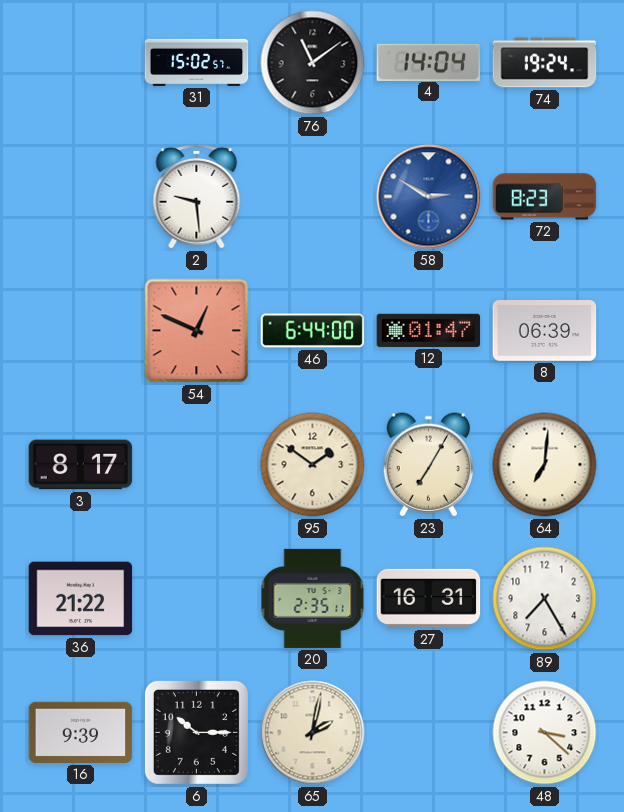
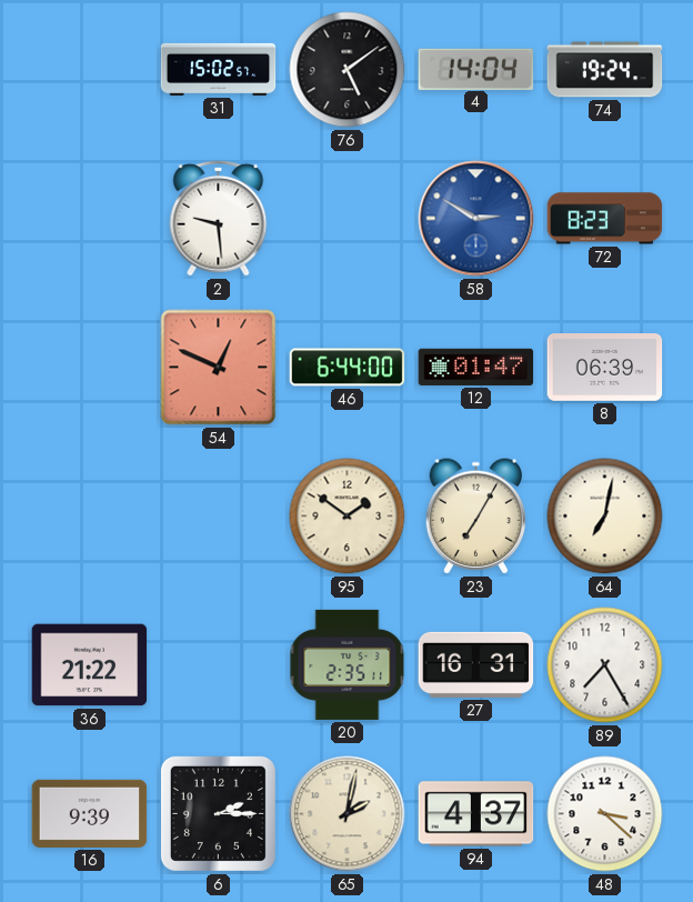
76: 11:09 -> 5:09
3: 8:17 -> none
64: 7:01 -> 7:02
6: 10:15 -> 2:15
94: none -> 4:37
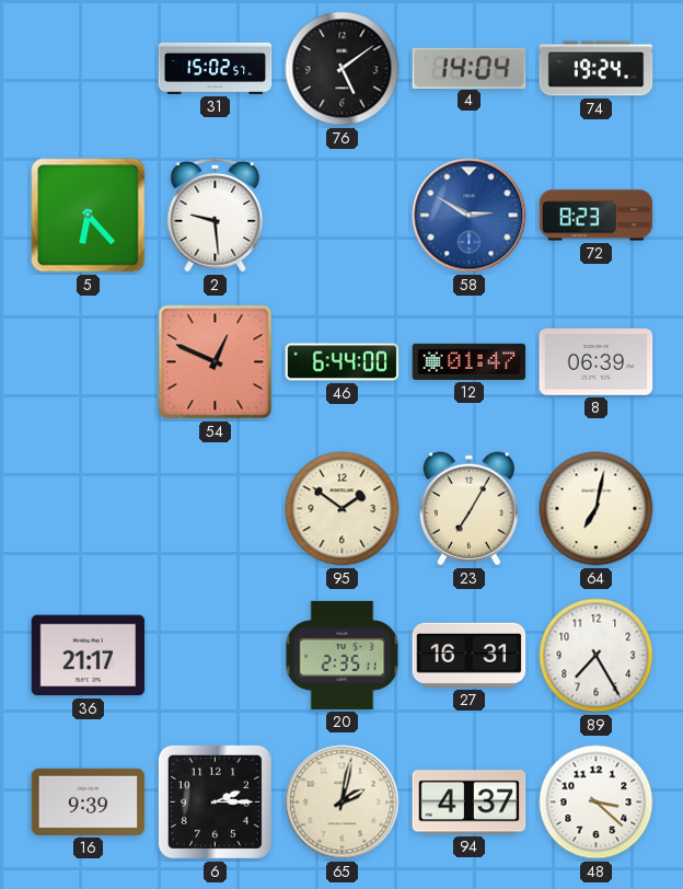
5: none -> 6:23
36: 21:22 -> 21:17
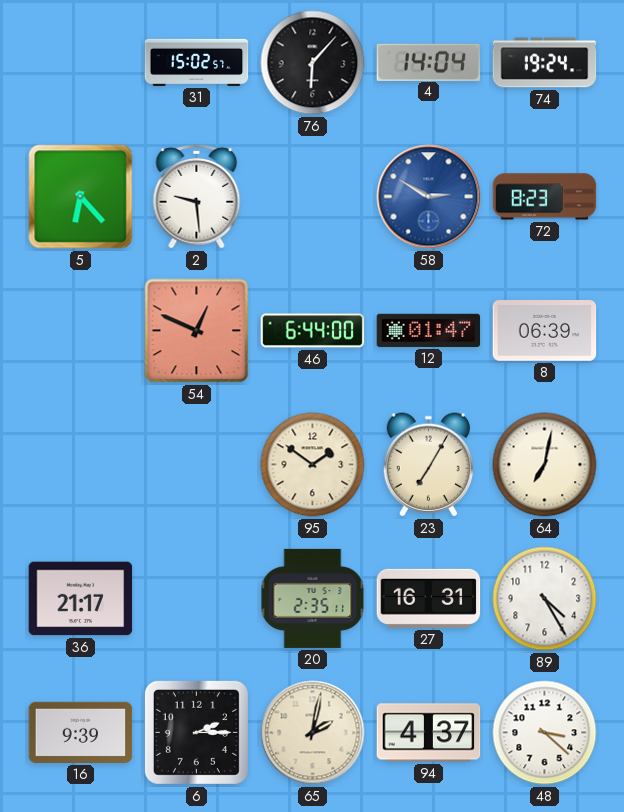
76: 5:09 -> 6:07
89: 7:25 -> 4:25
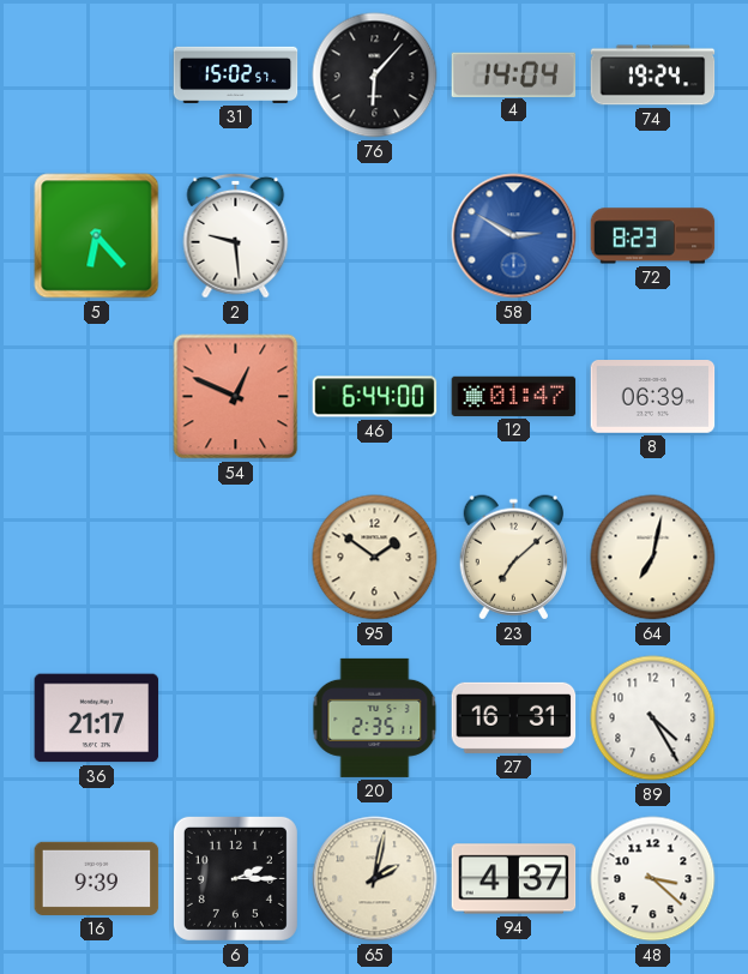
23: 7:05 -> 7:08
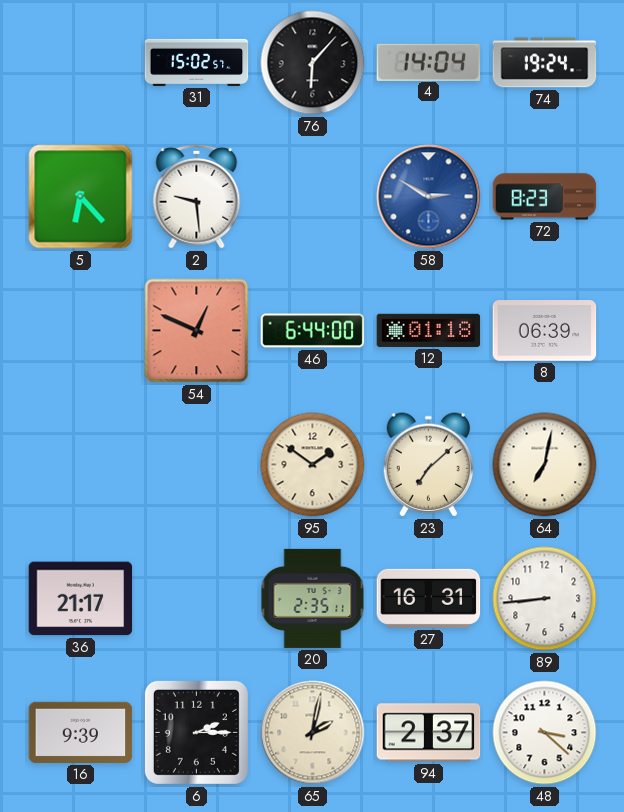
12: 01:47 -> 01:18
89: 4:25 -> 8:44
94: 4:37 -> 2:37
